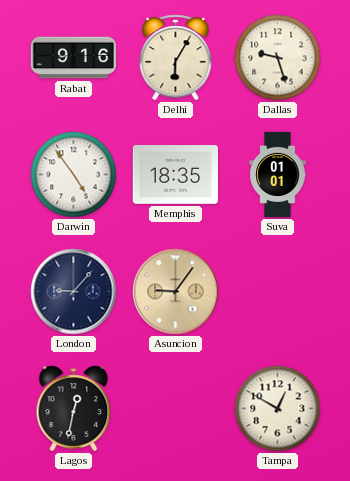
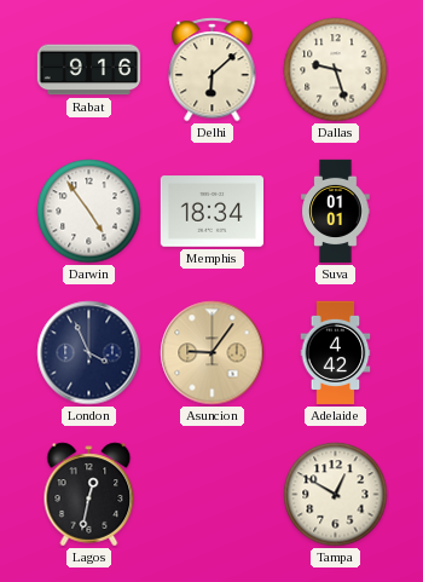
Delhi: 6:05 -> 6:08
Memphis: 18:35 -> 18:34
London: 9:07 -> 3:56
Adelaide: none -> 4:42
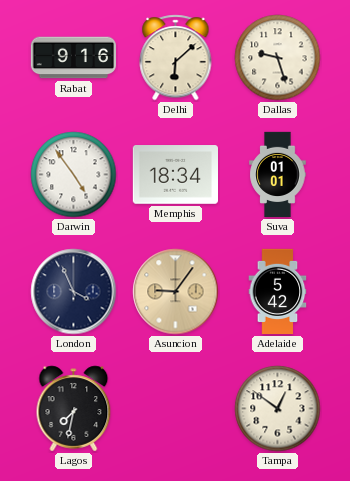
Adelaide: 4:42 -> 5:42
Lagos: 12:32 -> 7:32
Tampa: 12:50 -> 12:51
